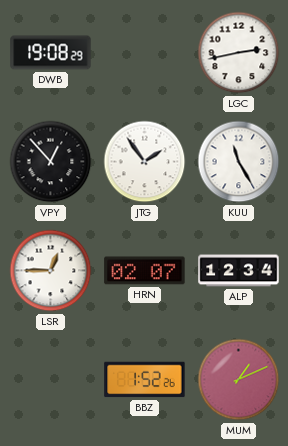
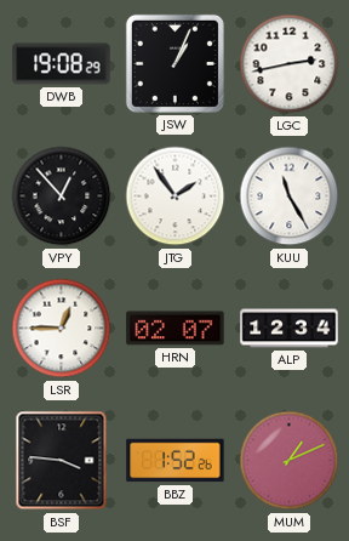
JSW: none -> 1:04
BSF: none -> 3:46
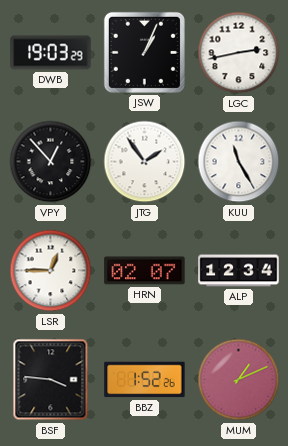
DWB: 19:08 -> 19:03
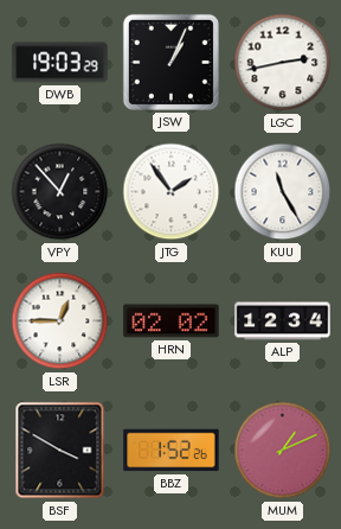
HRN: 02:07 -> 02:02
BSF: 3:46 -> 3:50
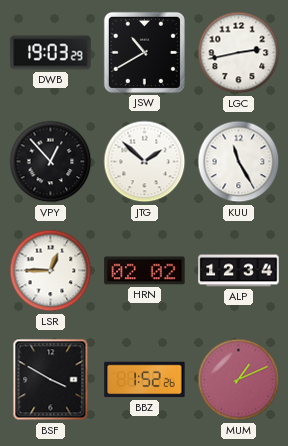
JSW: 1:04 -> 10:40
JTG: 1:54 -> 1:52
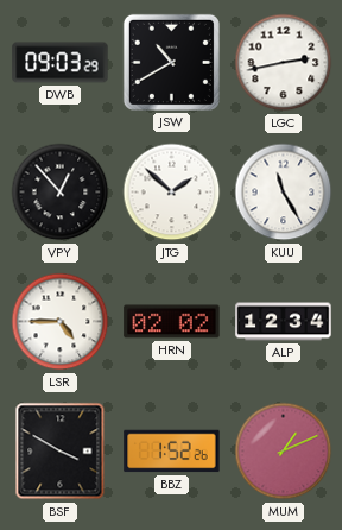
DWB: 19:03 -> 09:03
LSR: 12:45 -> 4:45
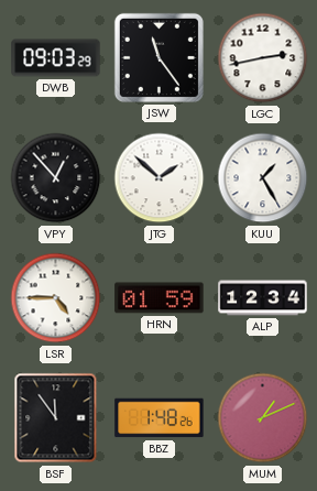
JSW: 10:40 -> 11:24
KUU: 11:25 -> 1:25
HRN: 02:02 -> 01:59
BSF: 3:50 -> 11:54
BBZ: 1:52 -> 1:48
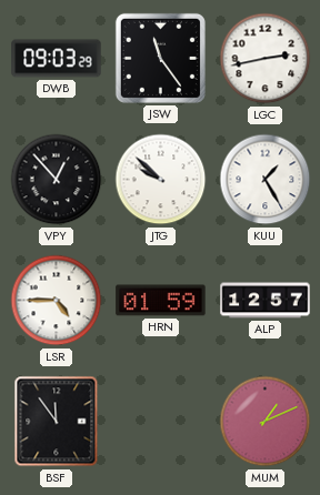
JTG: 1:52 -> 9:52
ALP: 12:34 -> 12:57
BBZ: 1:48 -> none
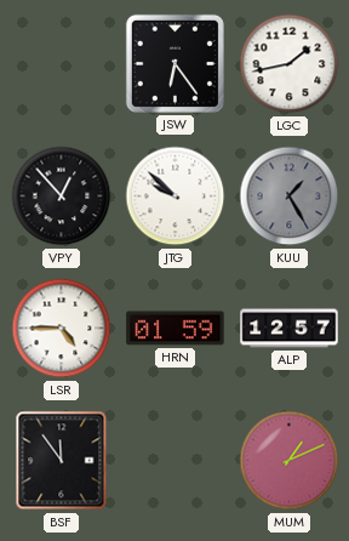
DWB: 09:03 -> none
JSW: 11:24 -> 6:24
LGC: 2:43 -> 1:43
KUU dial: white -> grey
